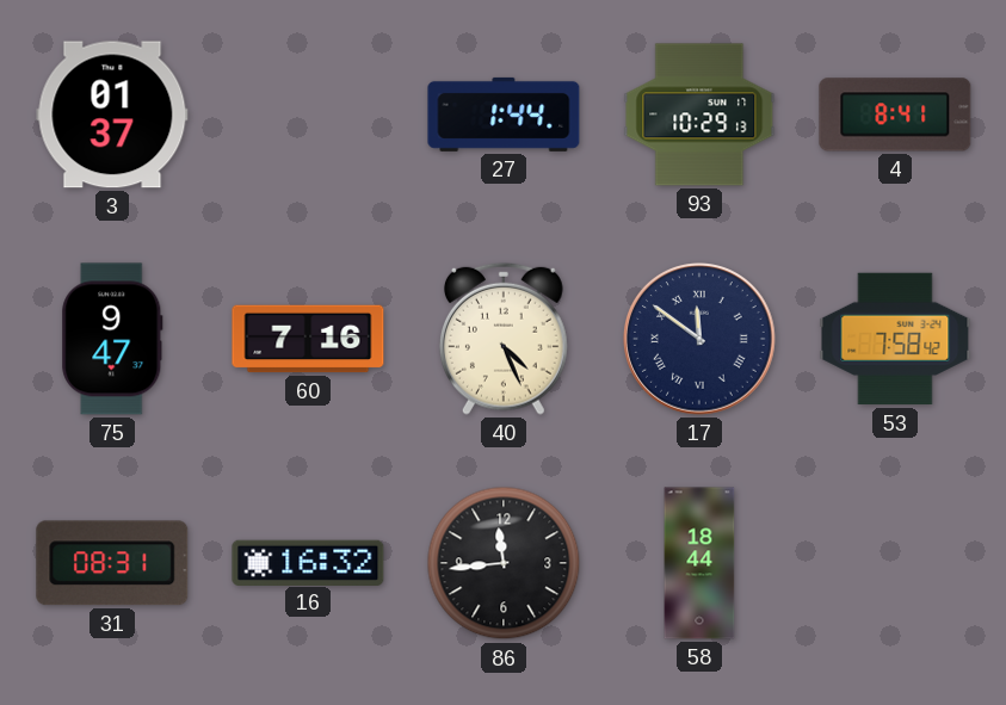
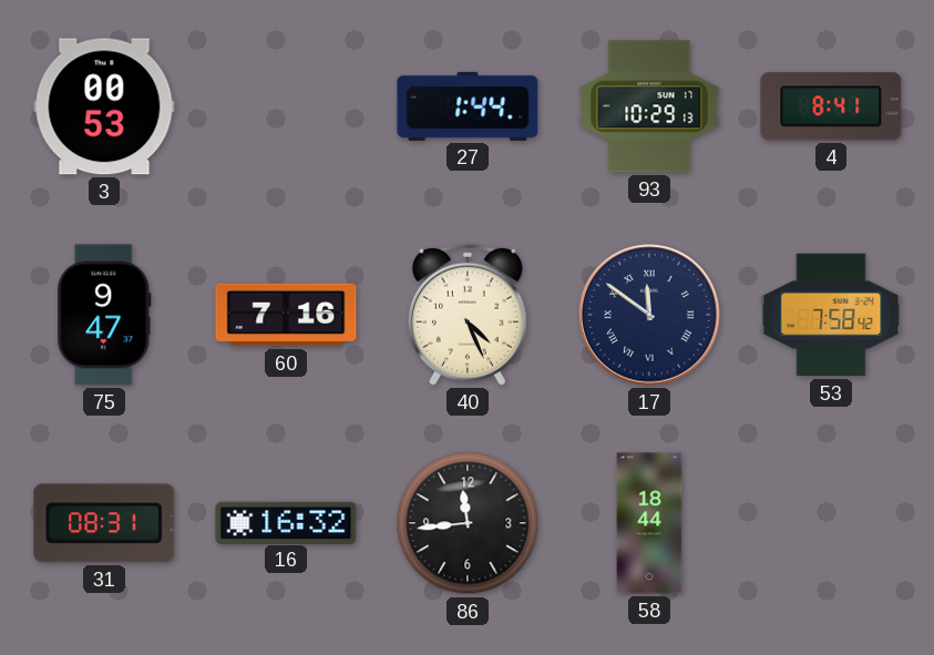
3: 01:37 -> 00:53
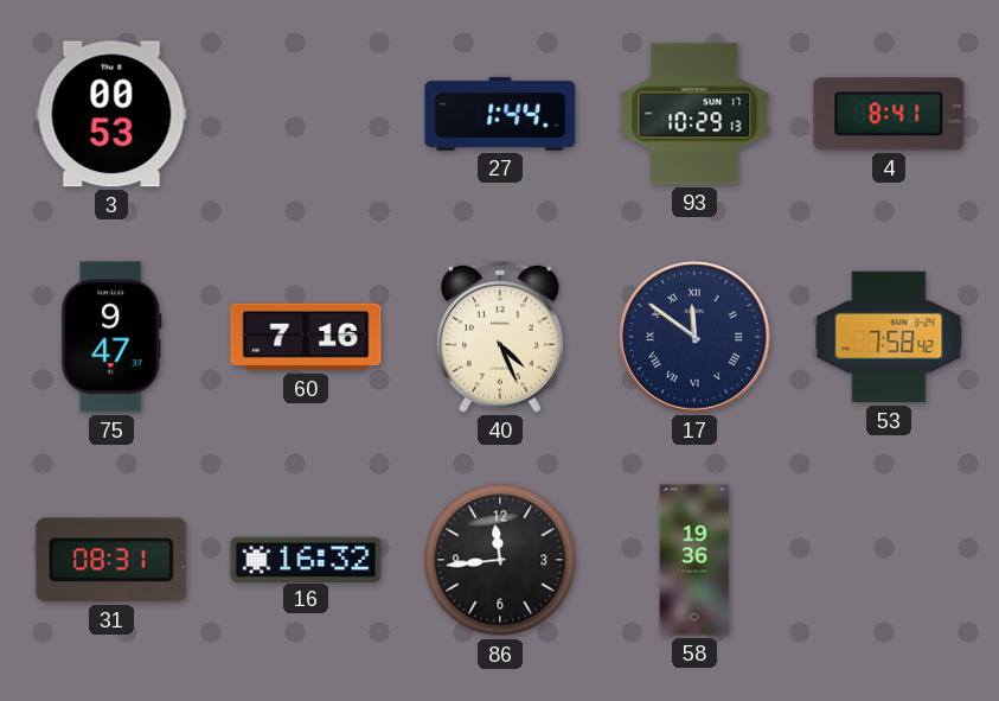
58: 18:44 -> 19:36
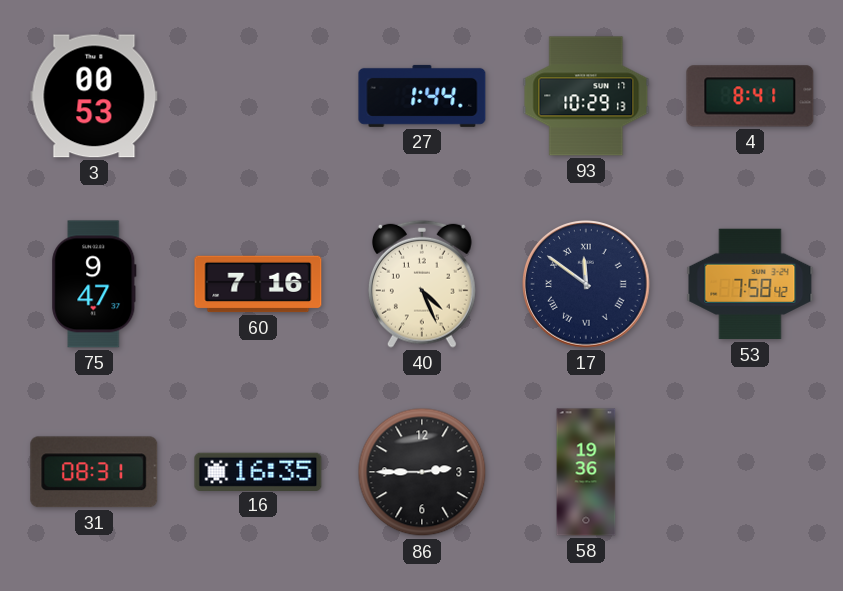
16: 16:32 -> 16:35
86: 11:44 -> 2:45
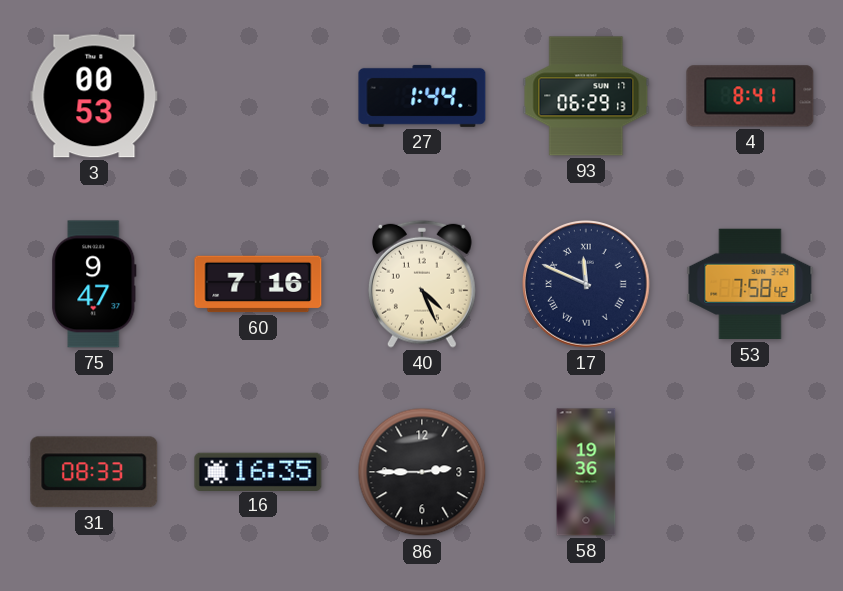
93: 10:29 -> 06:29
17: 11:51 -> 11:49
31: 08:31 -> 08:33
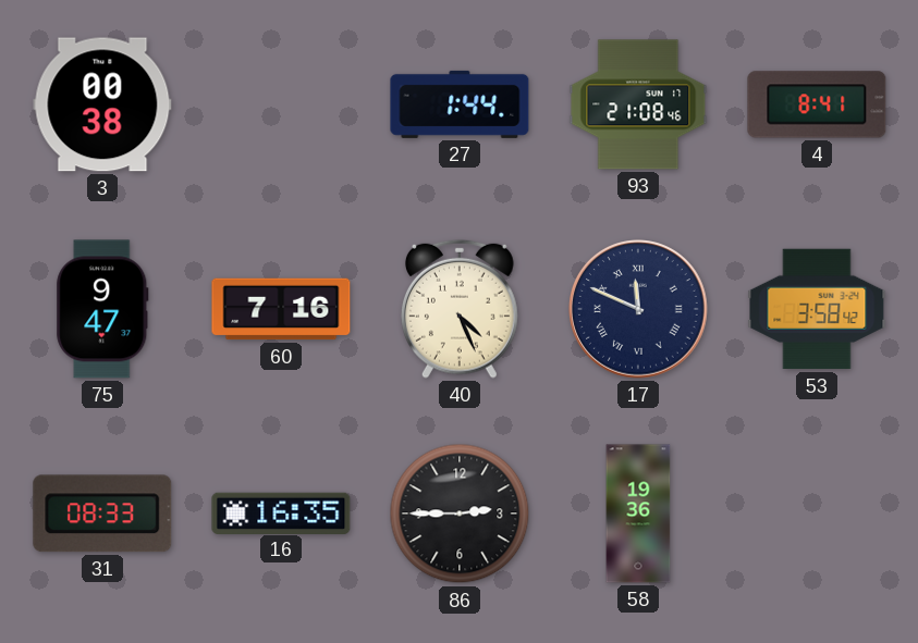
3: 00:53 -> 00:38
93: 06:29 -> 21:08
53: 7:58 -> 3:58
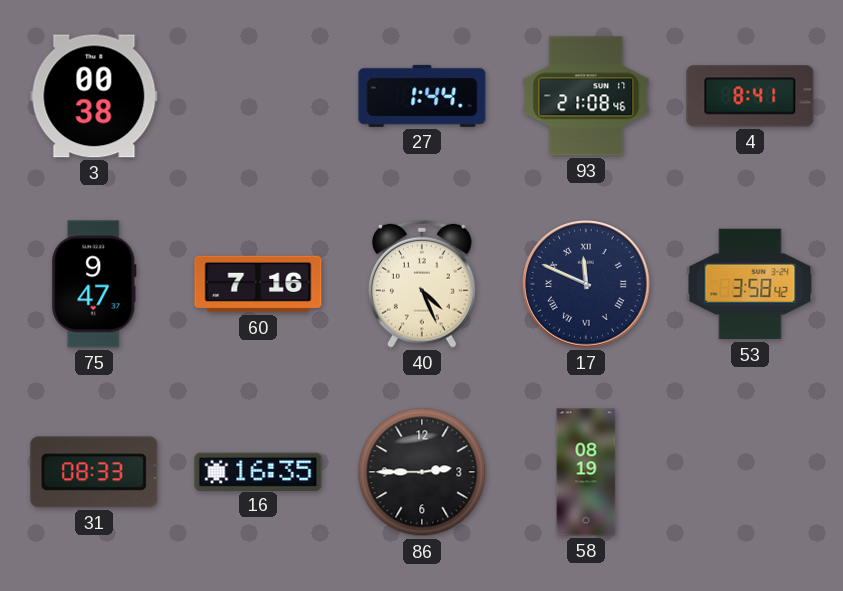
58: 19:36 -> 08:19
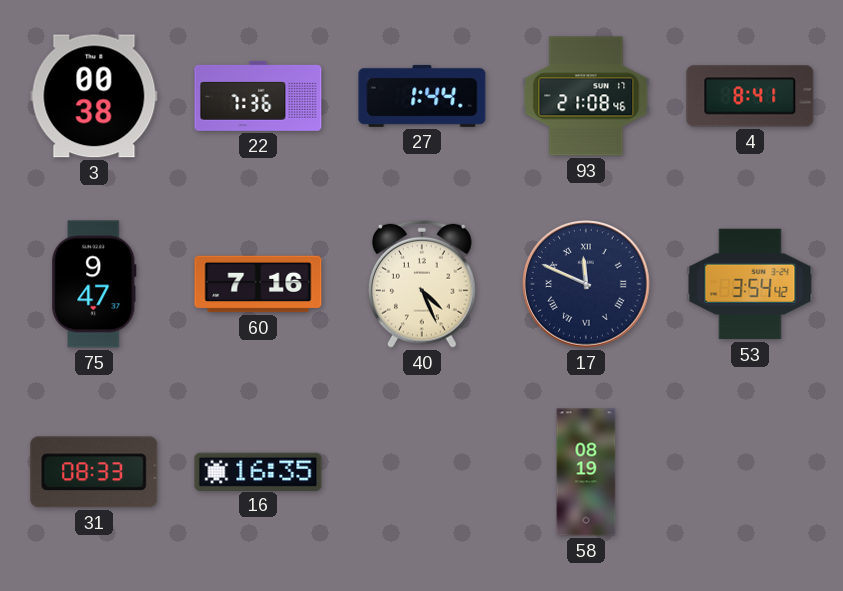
22: none -> 7:36
53: 3:58 -> 3:54
86: 2:45 -> none
